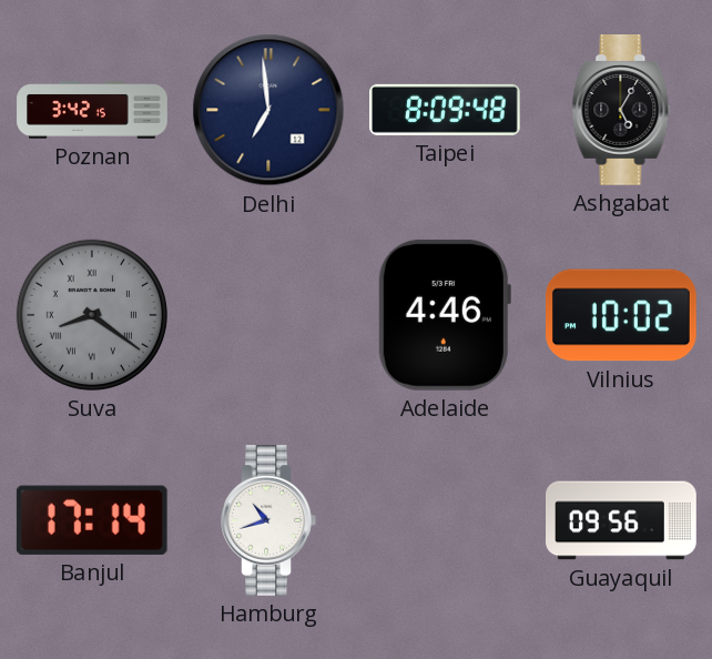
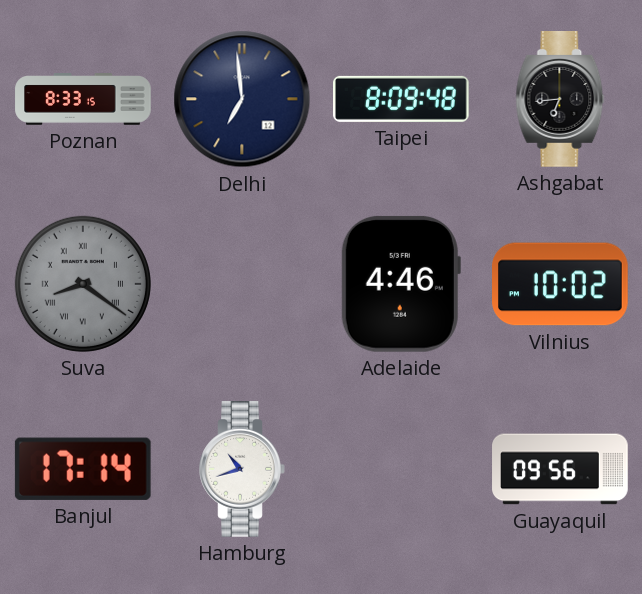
Poznan: 3:42 -> 8:33
Ashgabat: 5:05 -> 6:44
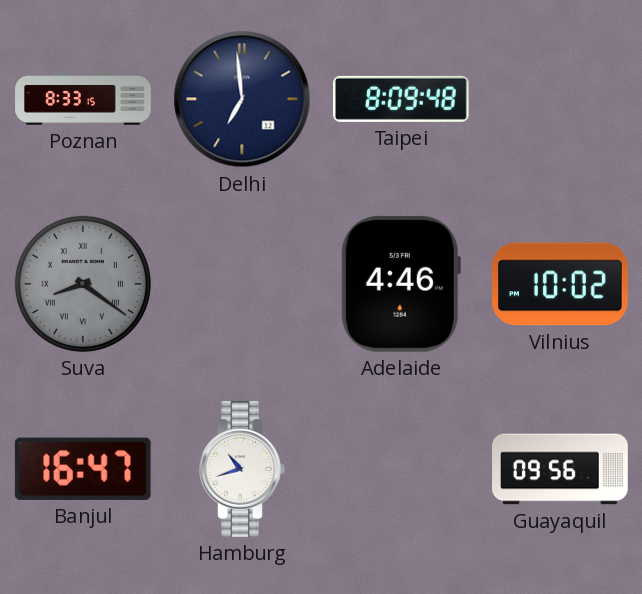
Ashgabat: 6:44 -> none
Banjul: 17:14 -> 16:47
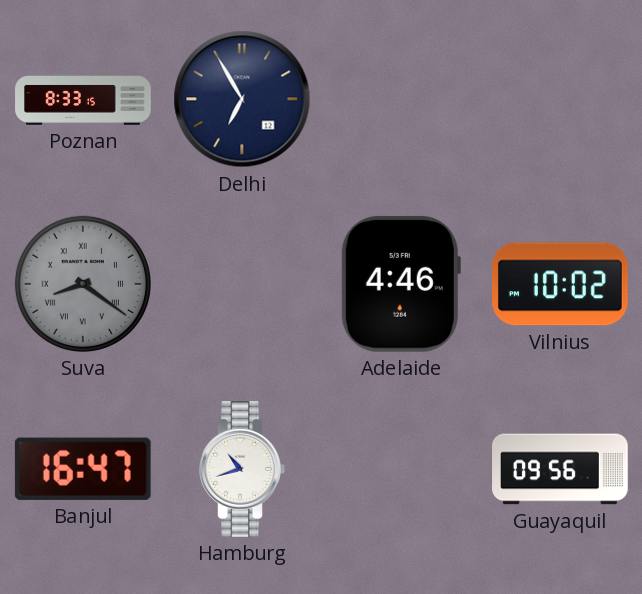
Delhi: 6:59 -> 6:55
Taipei: 8:09 -> none
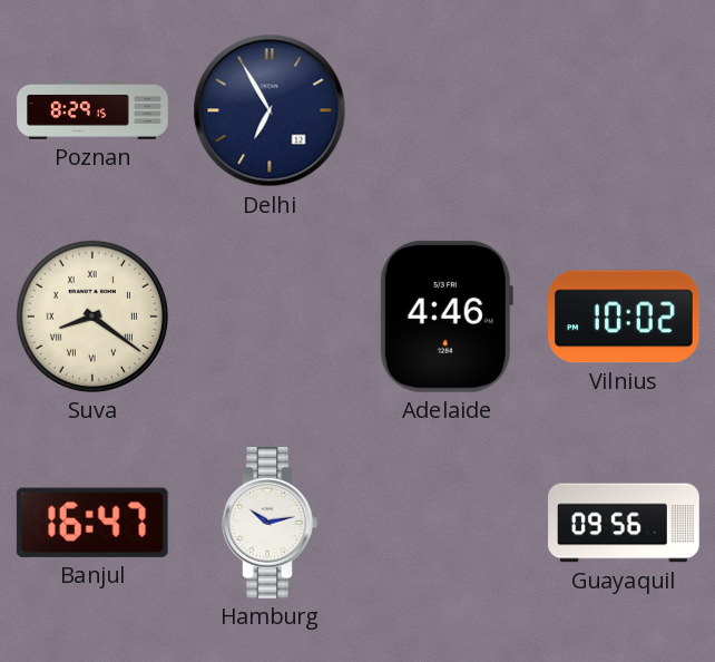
Poznan: 8:33 -> 8:29
Suva dial: grey -> cream
Hamburg: 10:42 -> 10:13
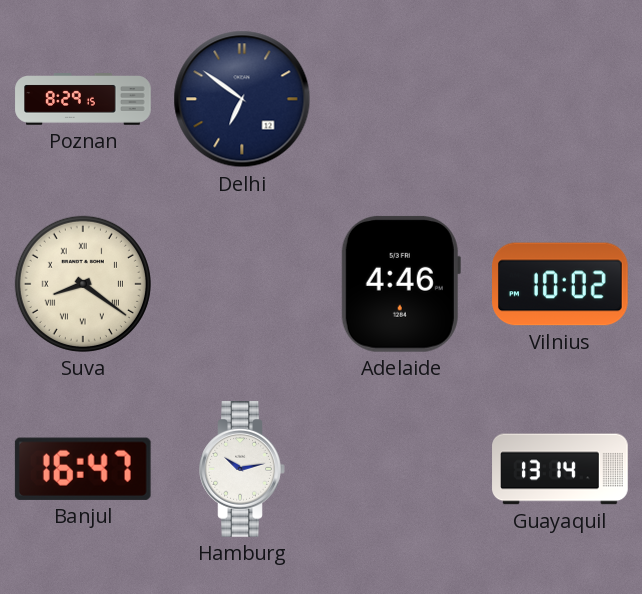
Delhi: 6:55 -> 6:51
Guayaquil: 09:56 -> 13:14
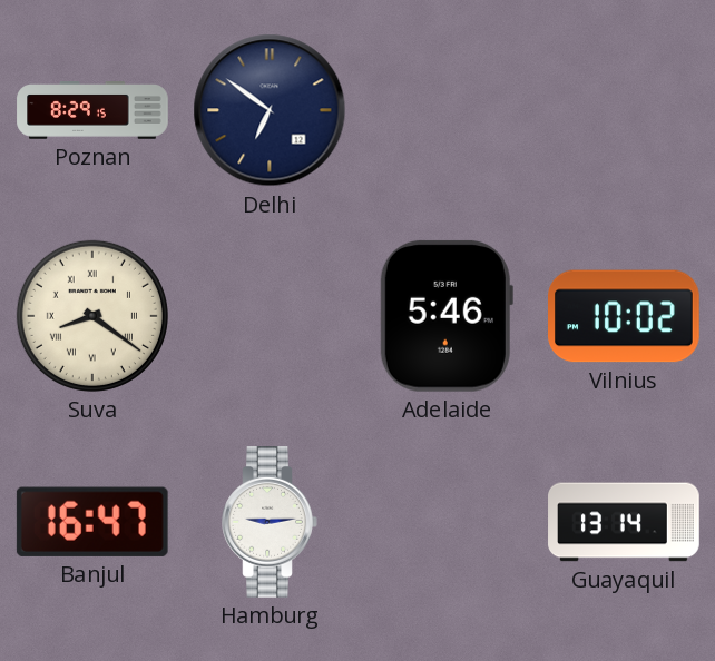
Adelaide: 4:46 -> 5:46
Hamburg: 10:13 -> 9:14
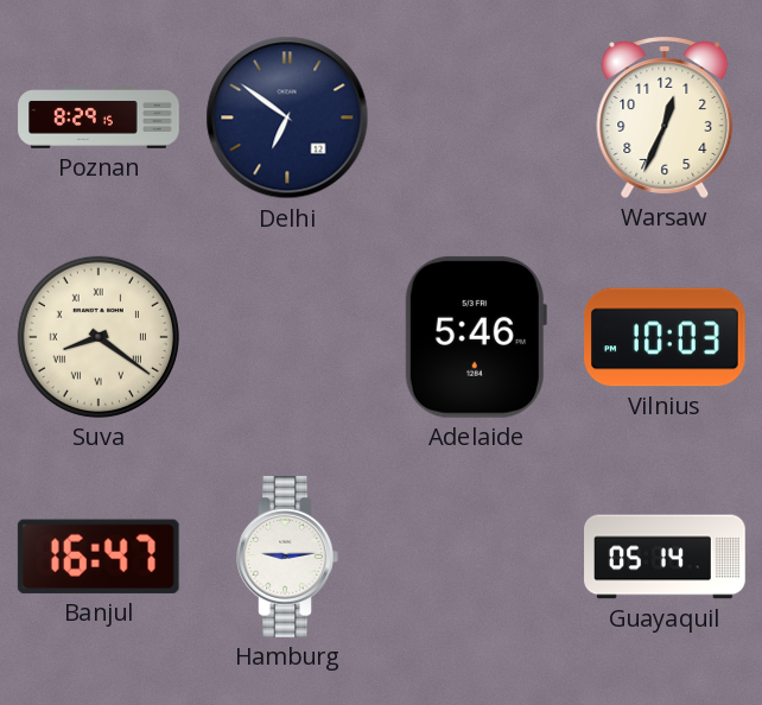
Warsaw: none -> 12:34
Vilnius: 10:02 -> 10:03
Guayaquil: 13:14 -> 05:14
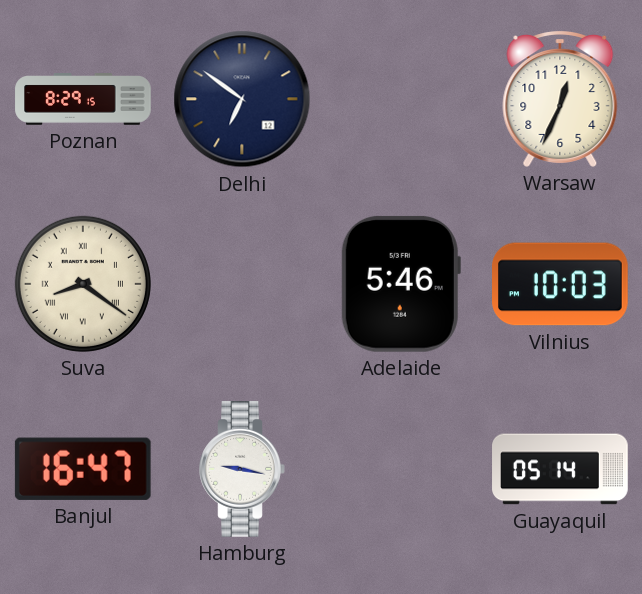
Hamburg: 9:14 -> 9:17
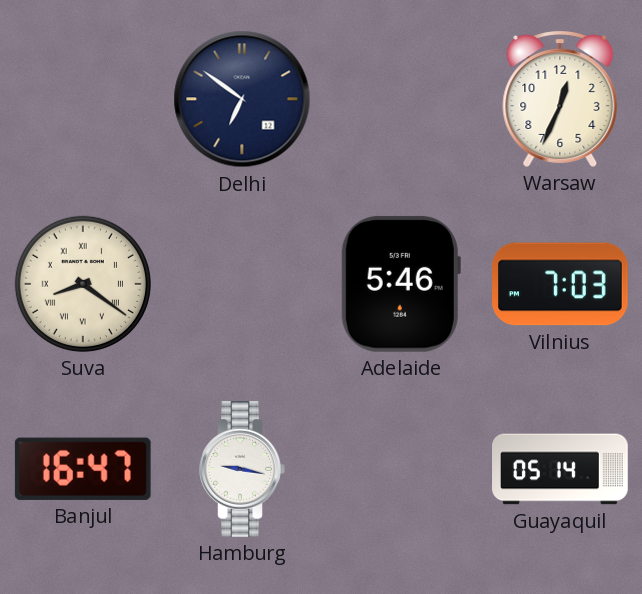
Poznan: 8:29 -> none
Vilnius: 10:03 -> 7:03
